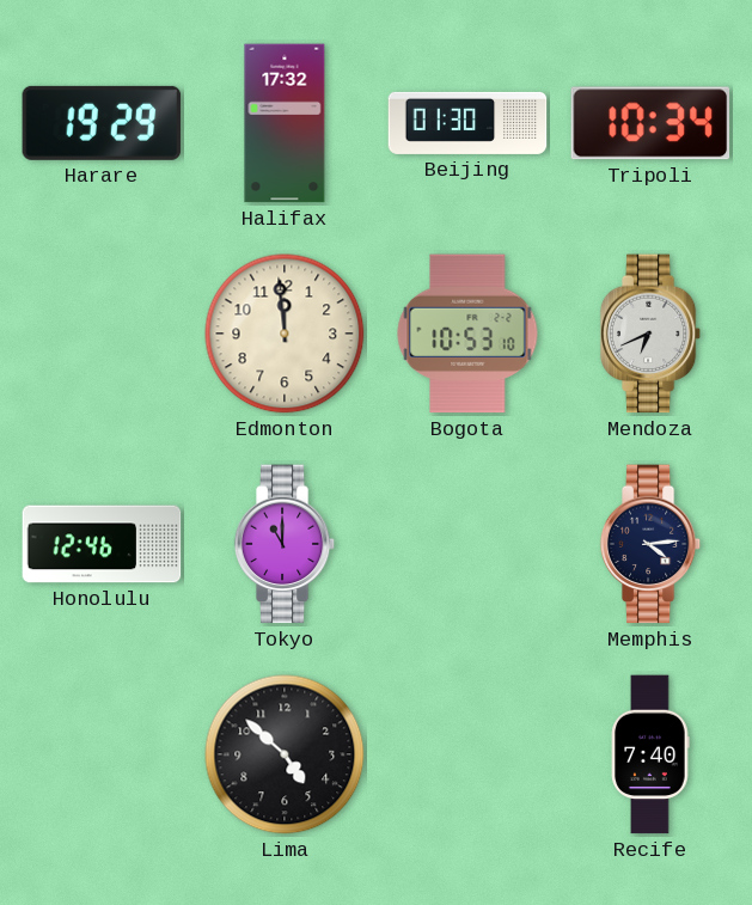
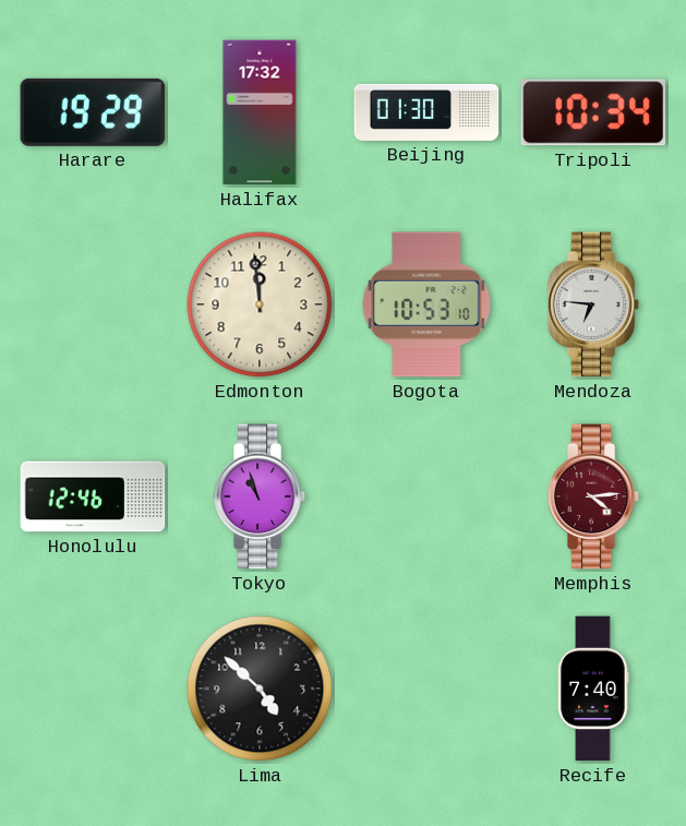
Mendoza: 6:41 -> 6:46
Tokyo: 11:00 -> 10:57
Memphis dial: navy -> burgundy
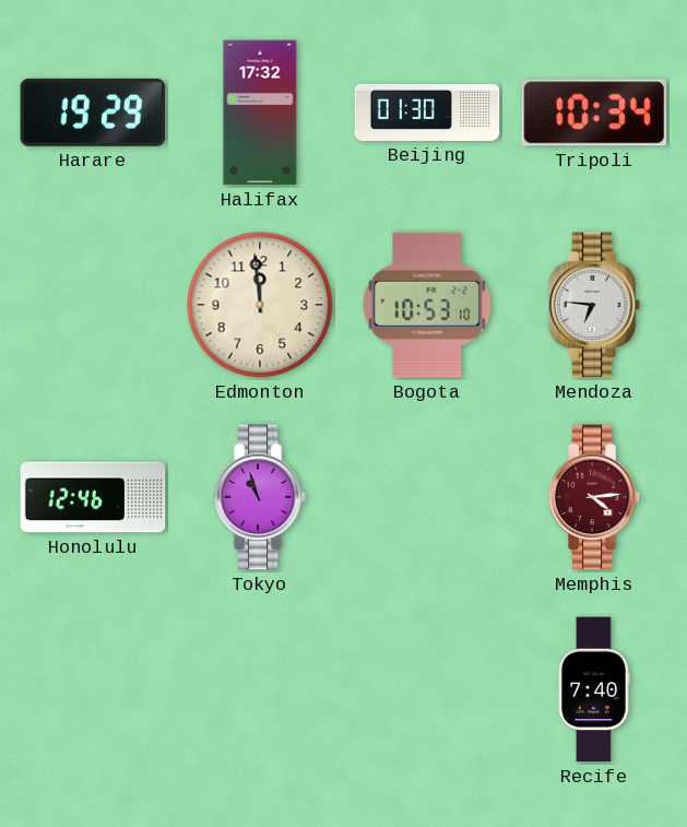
Lima: 4:52 -> none
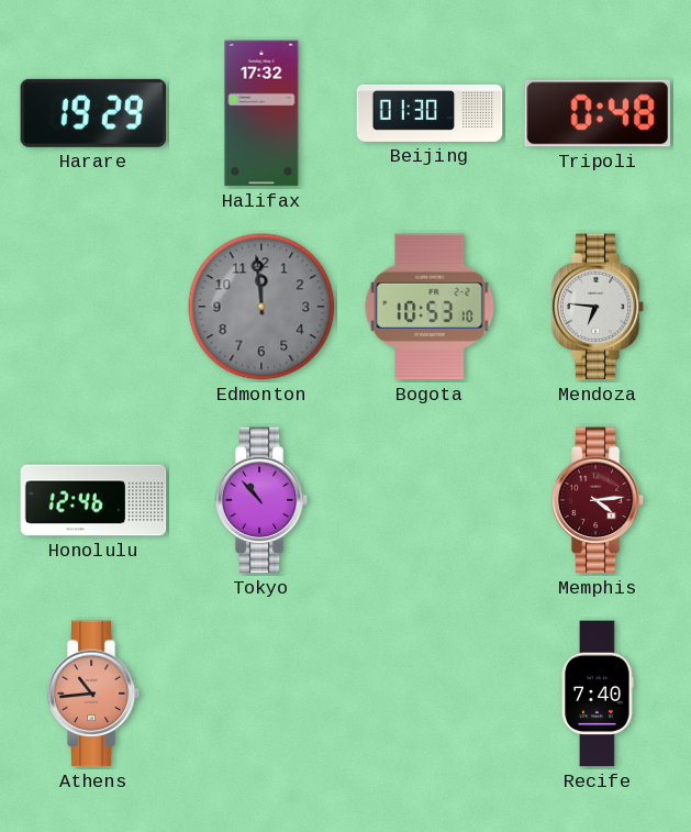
Tripoli: 10:34 -> 0:48
Edmonton dial: cream -> grey
Tokyo: 10:57 -> 10:53
Athens: none -> 10:44
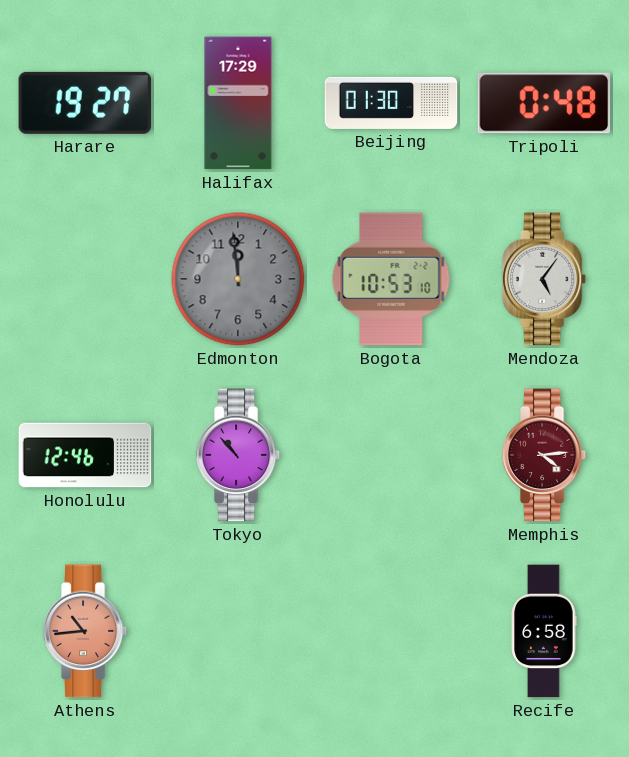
Harare: 19:29 -> 19:27
Halifax: 17:32 -> 17:29
Mendoza: 6:46 -> 5:06
Recife: 7:40 -> 6:58
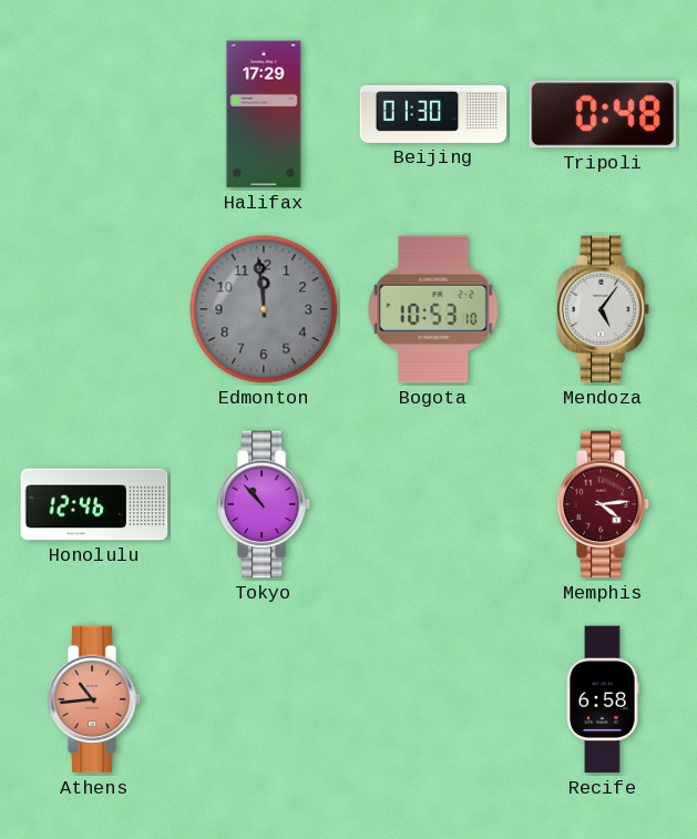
Harare: 19:27 -> none
